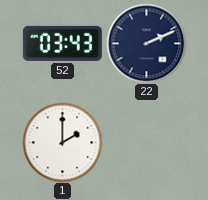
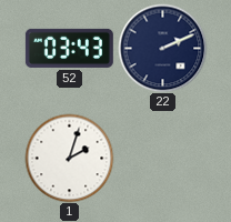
1: 2:00 -> 2:03
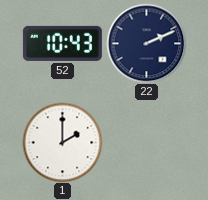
52: 03:43 -> 10:43
1: 2:03 -> 2:00
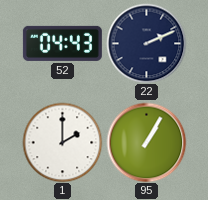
52: 10:43 -> 04:43
95: none -> 1:05
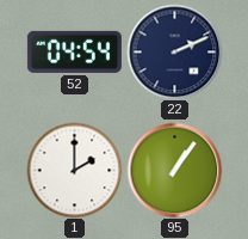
52: 04:43 -> 04:54
95: 1:05 -> 1:06
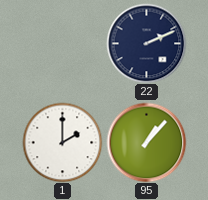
52: 04:54 -> none
95: 1:06 -> 1:07
